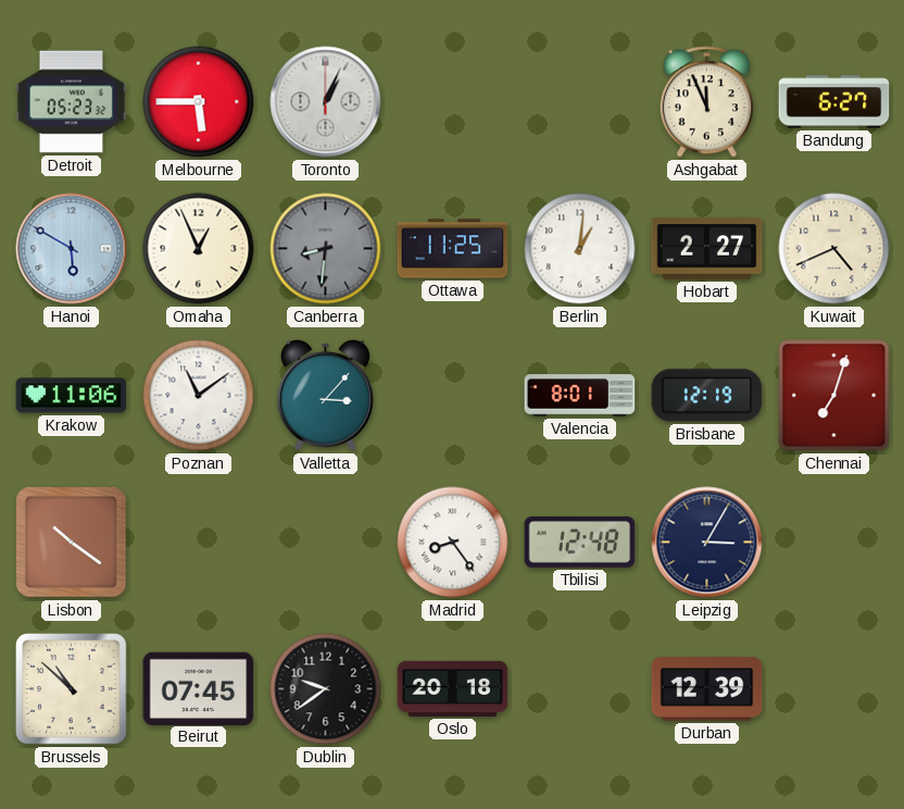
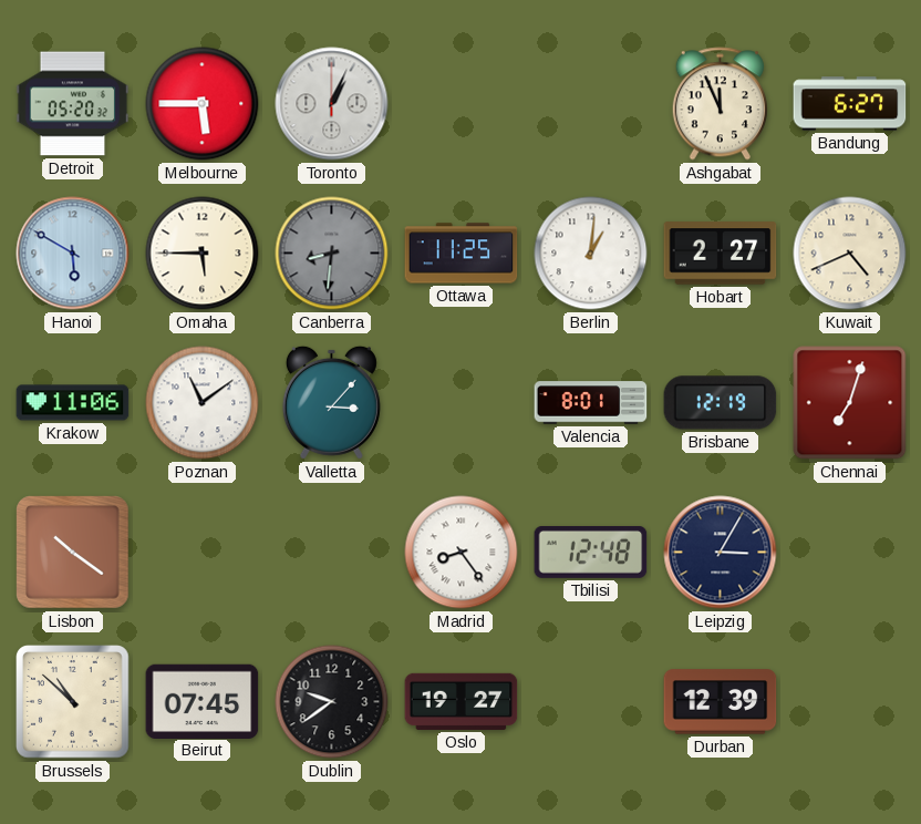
Detroit: 05:23 -> 05:20
Omaha: 12:56 -> 5:45
Oslo: 20:18 -> 19:27
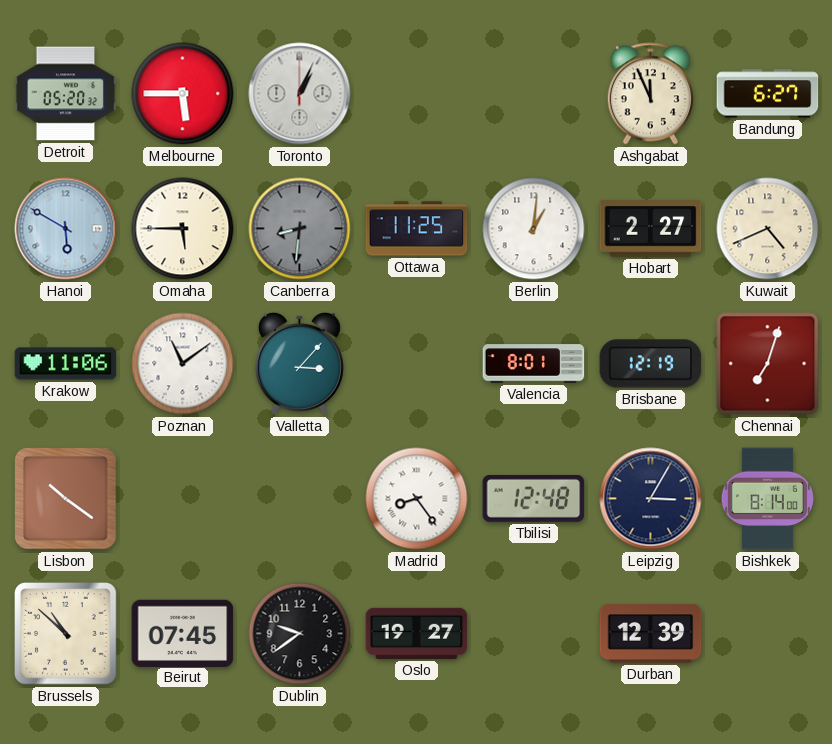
Bishkek: none -> 8:14
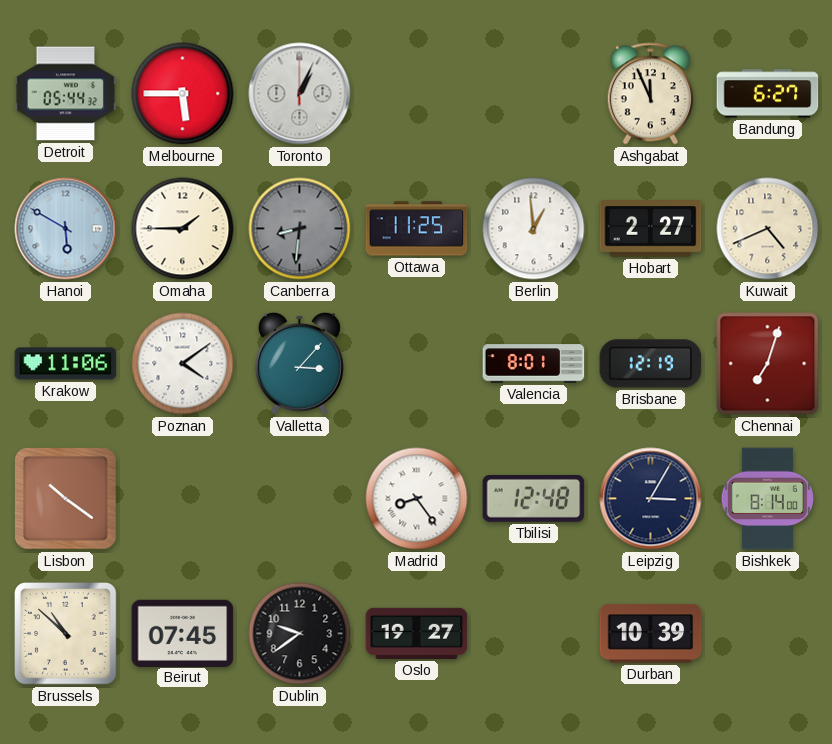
Detroit: 05:20 -> 05:44
Omaha: 5:45 -> 1:45
Berlin: 1:01 -> 12:59
Poznan: 11:09 -> 4:09
Durban: 12:39 -> 10:39
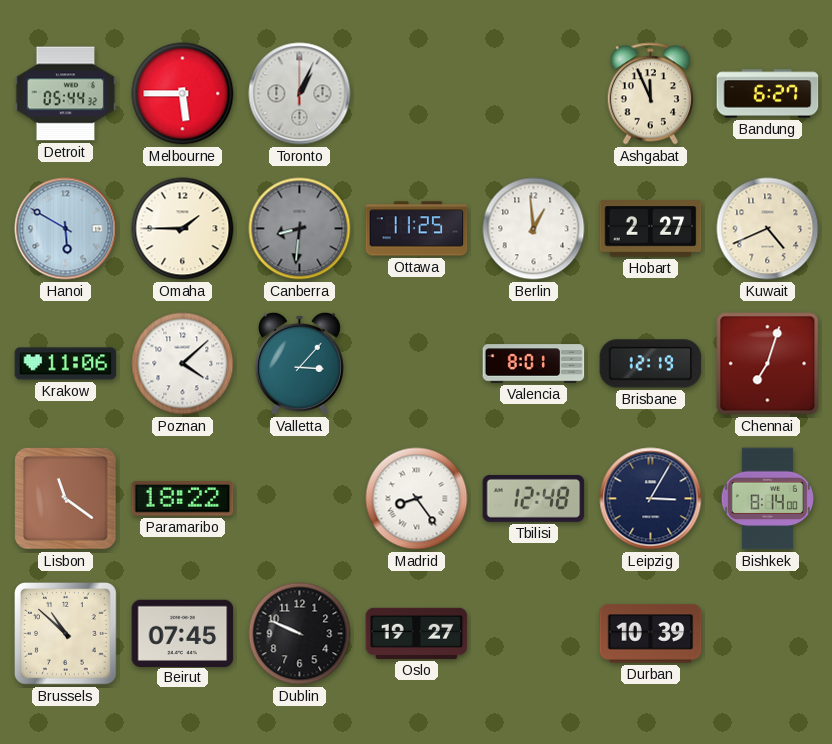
Poznan: 4:09 -> 4:08
Lisbon: 10:21 -> 11:21
Paramaribo: none -> 18:22
Dublin: 9:39 -> 9:49
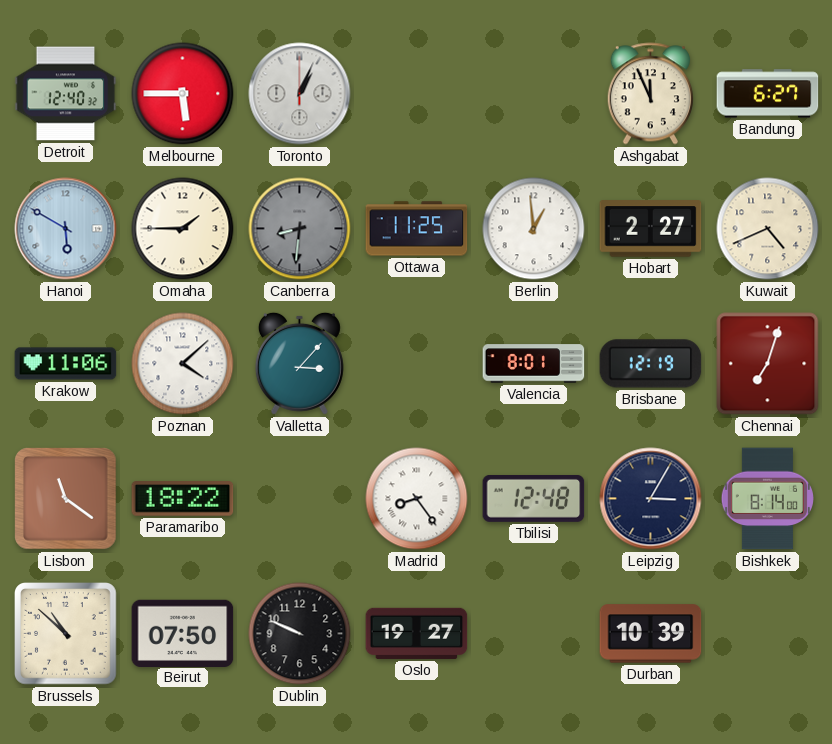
Detroit: 05:44 -> 12:40
Beirut: 07:45 -> 07:50
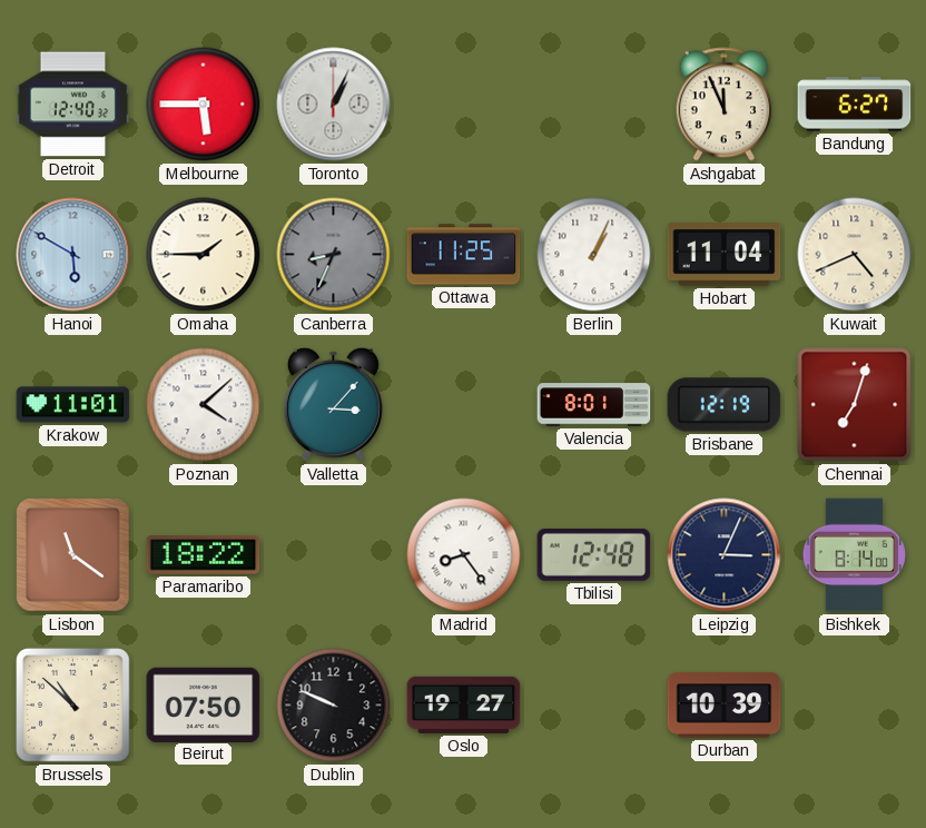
Canberra: 8:31 -> 8:34
Berlin: 12:59 -> 1:04
Hobart: 2:27 -> 11:04
Krakow: 11:06 -> 11:01
Leipzig: 3:05 -> 3:04
